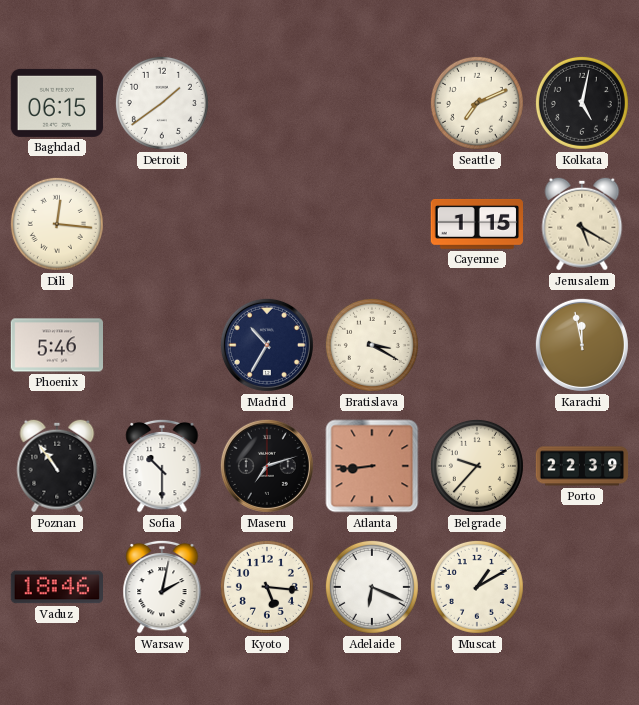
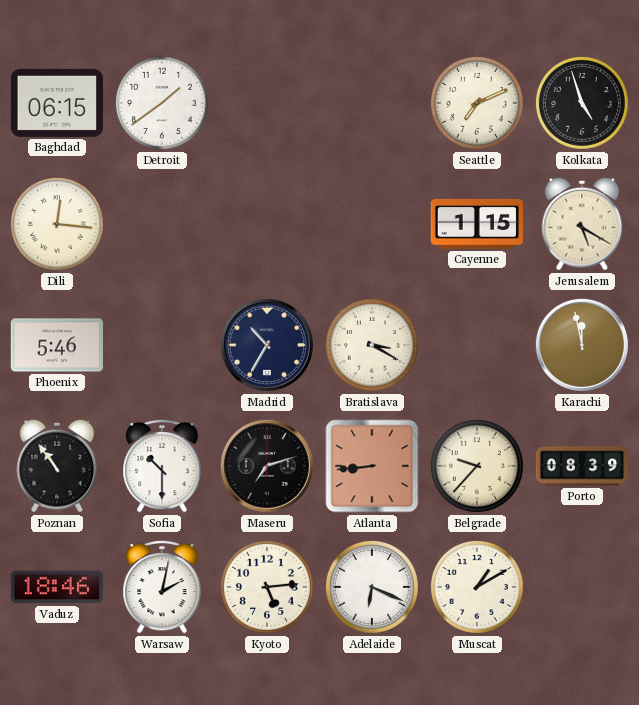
Kolkata: 5:02 -> 4:57
Porto: 22:39 -> 08:39
Kyoto: 5:16 -> 5:14
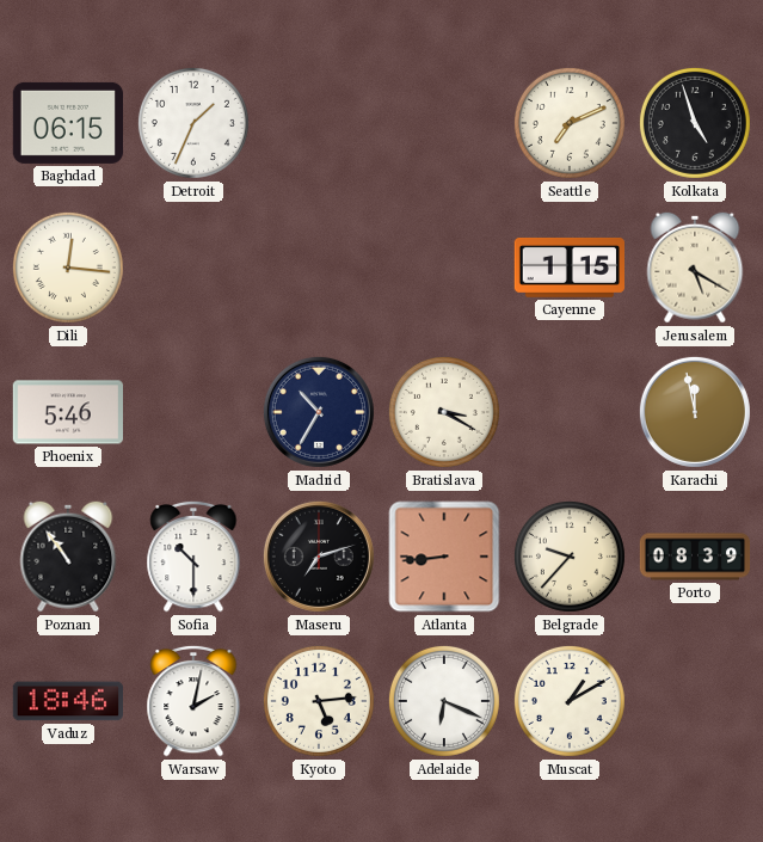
Detroit: 1:39 -> 1:34
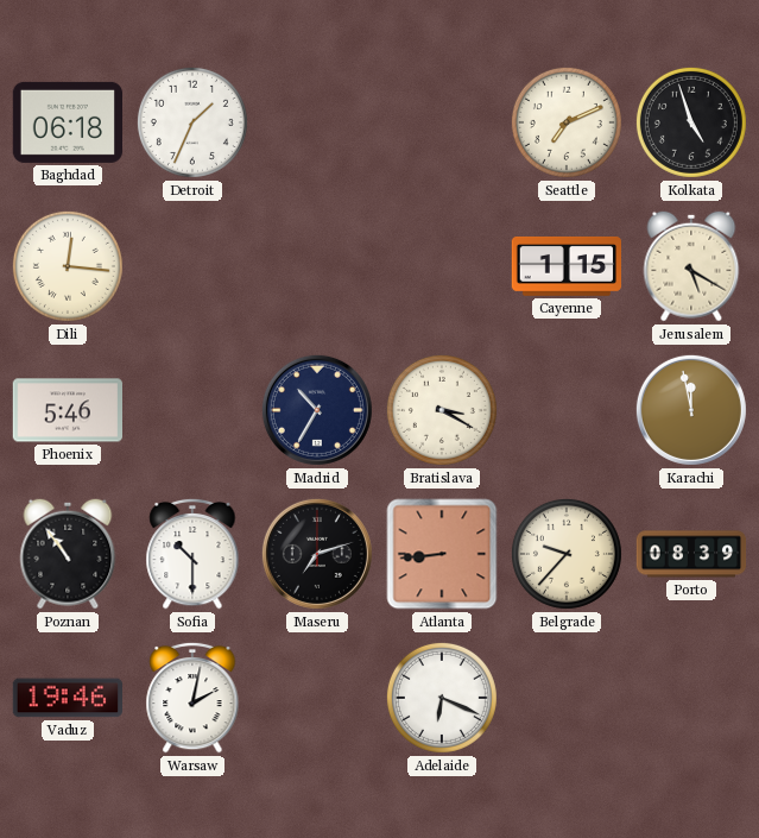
Baghdad: 06:15 -> 06:18
Vaduz: 18:46 -> 19:46
Kyoto: 5:14 -> none
Muscat: 1:10 -> none
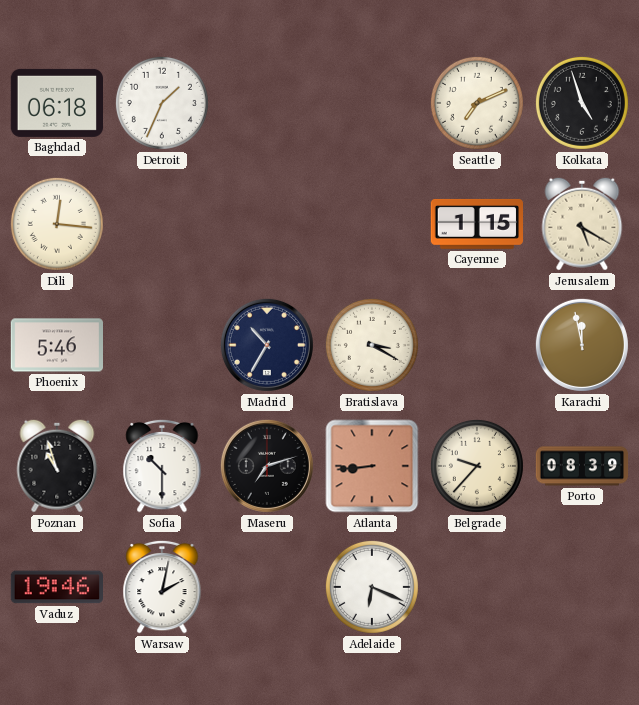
Poznan: 10:54 -> 10:57
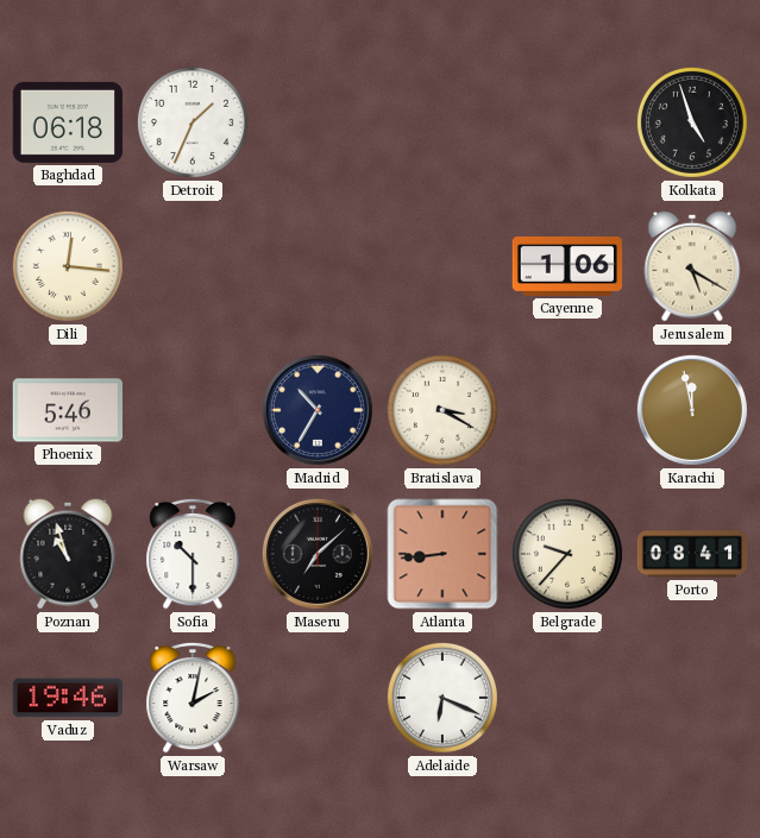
Seattle: 7:11 -> none
Cayenne: 1:15 -> 1:06
Maseru: 7:12 -> 7:08
Porto: 08:39 -> 08:41
